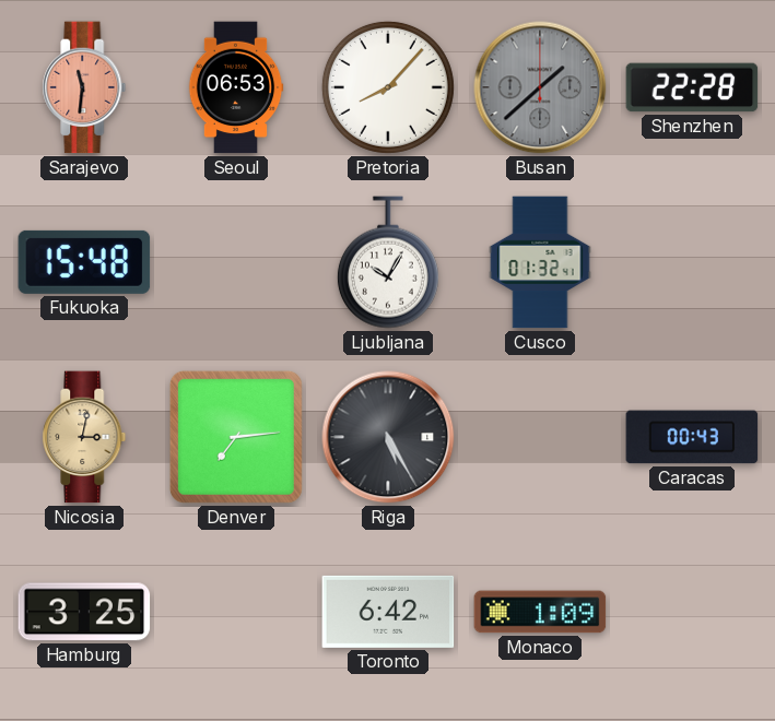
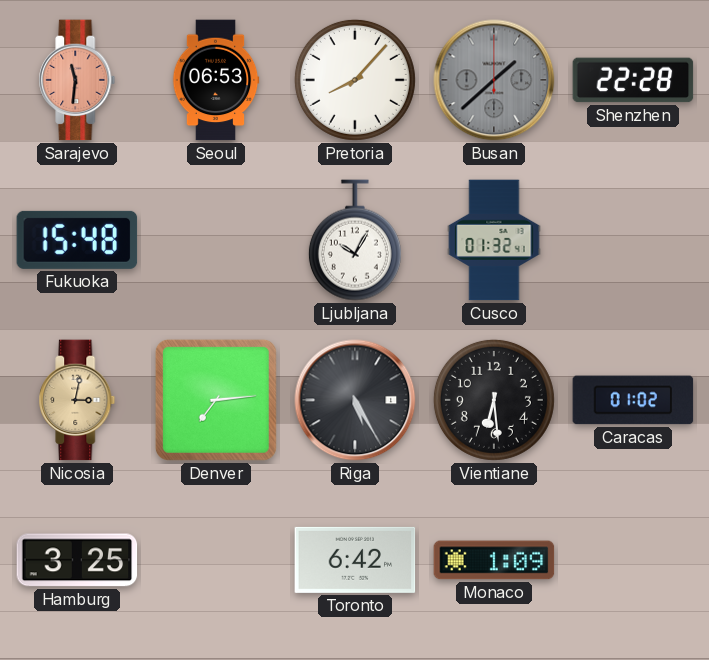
Vientiane: none -> 6:29
Caracas: 00:43 -> 01:02
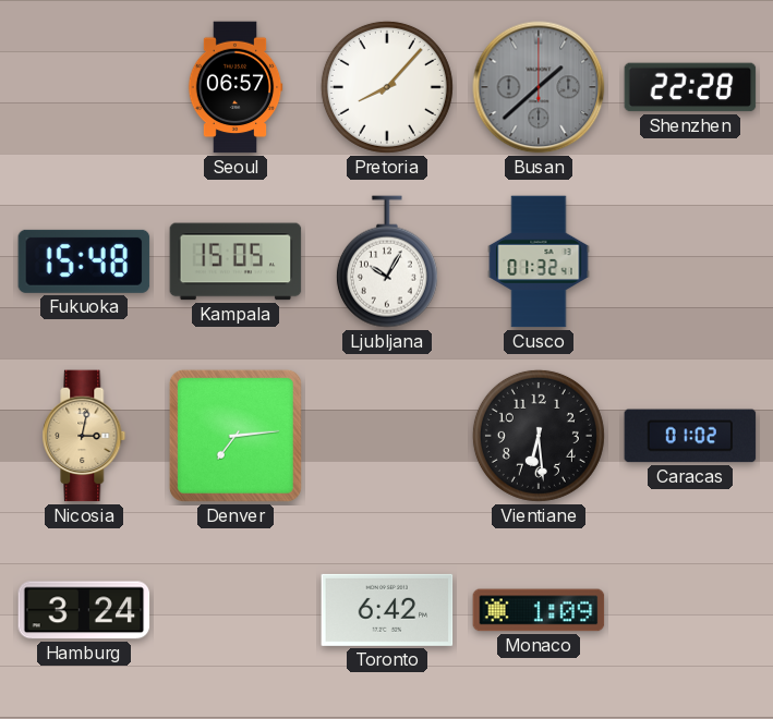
Sarajevo: 11:31 -> none
Seoul: 06:53 -> 06:57
Kampala: none -> 15:05
Riga: 5:25 -> none
Hamburg: 3:25 -> 3:24
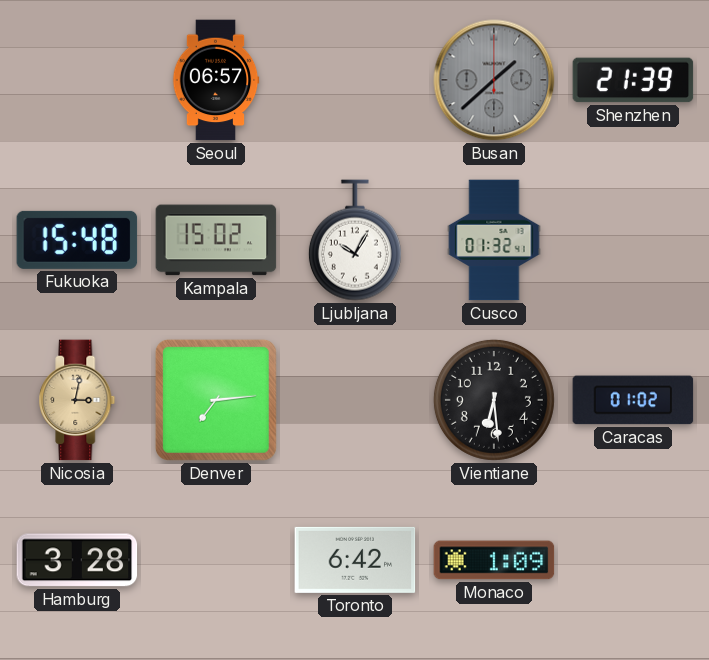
Pretoria: 8:07 -> none
Shenzhen: 22:28 -> 21:39
Kampala: 15:05 -> 15:02
Hamburg: 3:24 -> 3:28
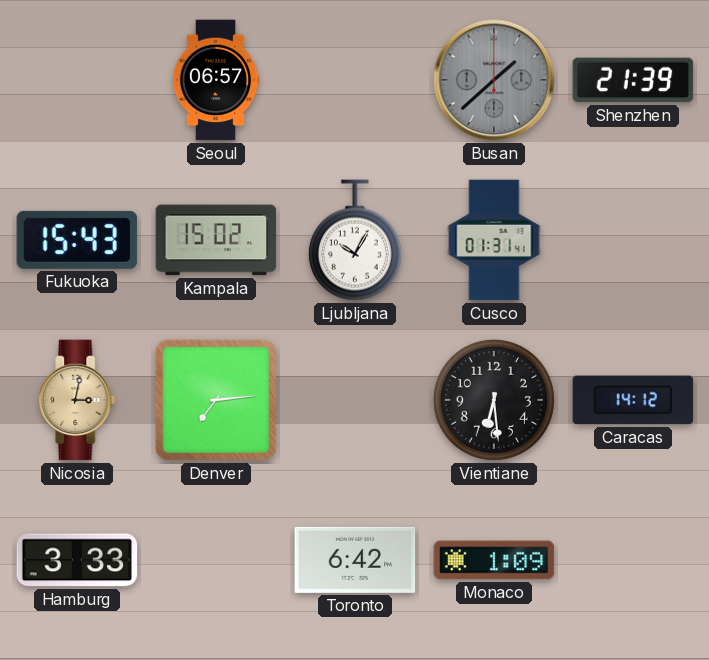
Fukuoka: 15:48 -> 15:43
Cusco: 01:32 -> 01:31
Caracas: 01:02 -> 14:12
Hamburg: 3:28 -> 3:33
